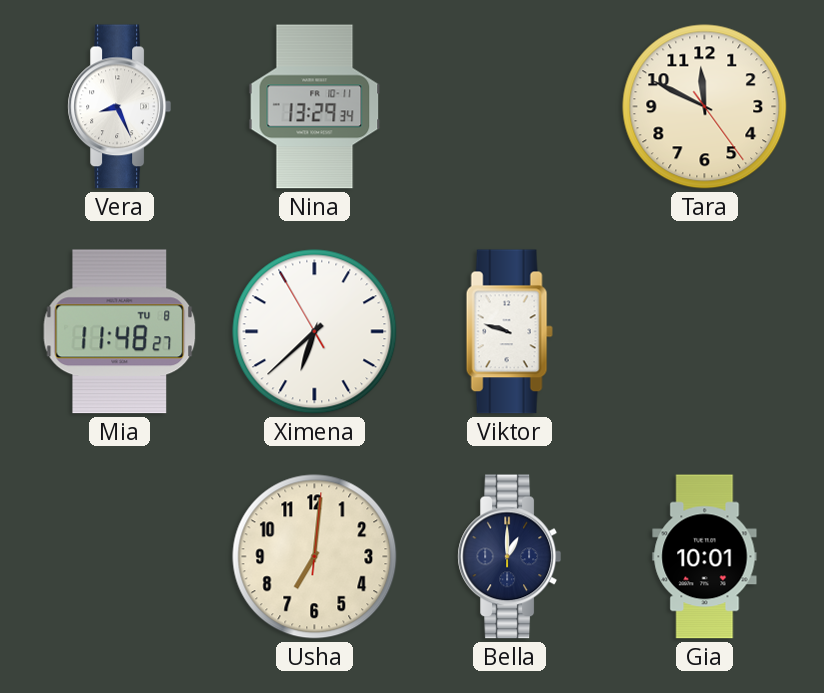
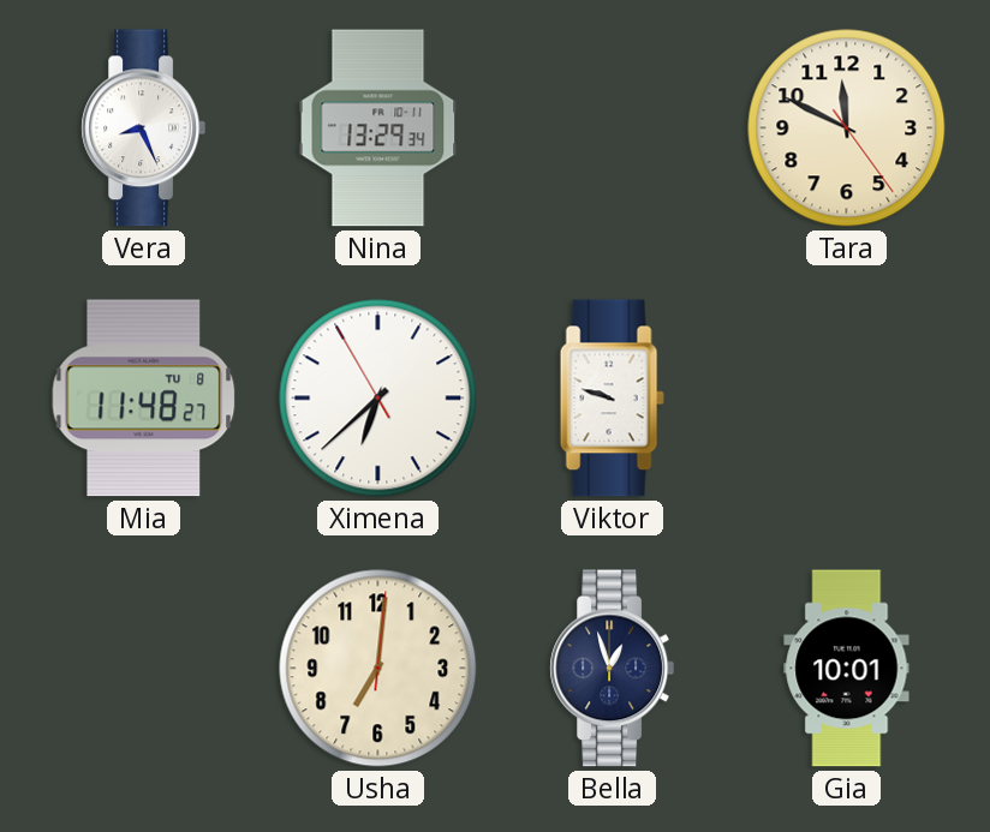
Bella: 1:00 -> 12:57
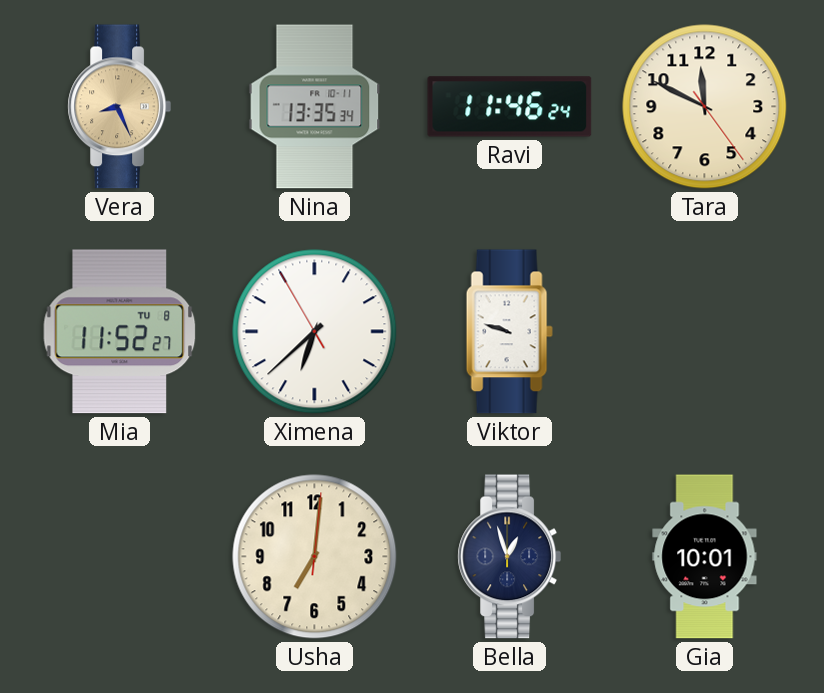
Vera dial: white -> champagne
Nina: 13:29 -> 13:35
Ravi: none -> 11:46
Mia: 11:48 -> 11:52
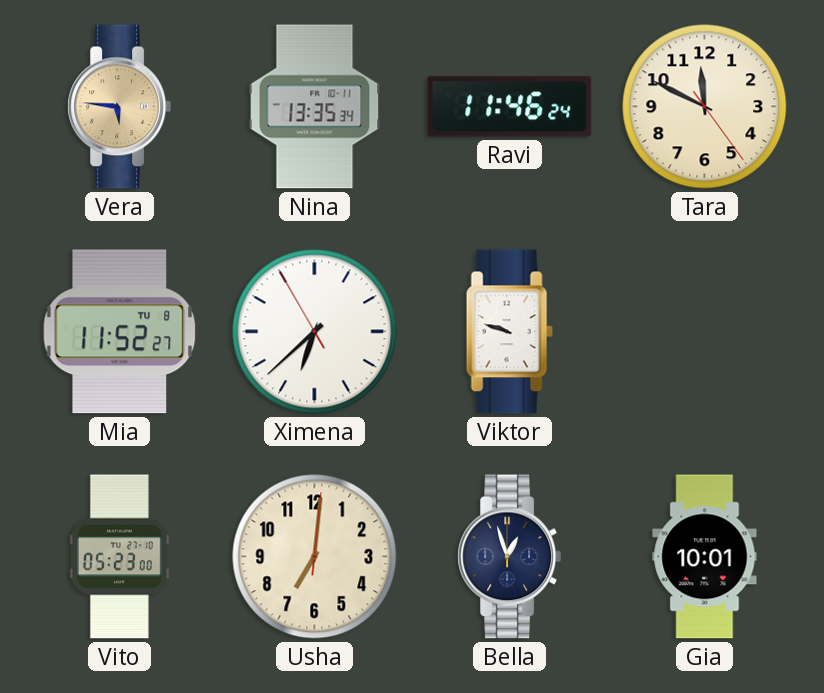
Vera: 8:26 -> 5:46
Vito: none -> 05:23
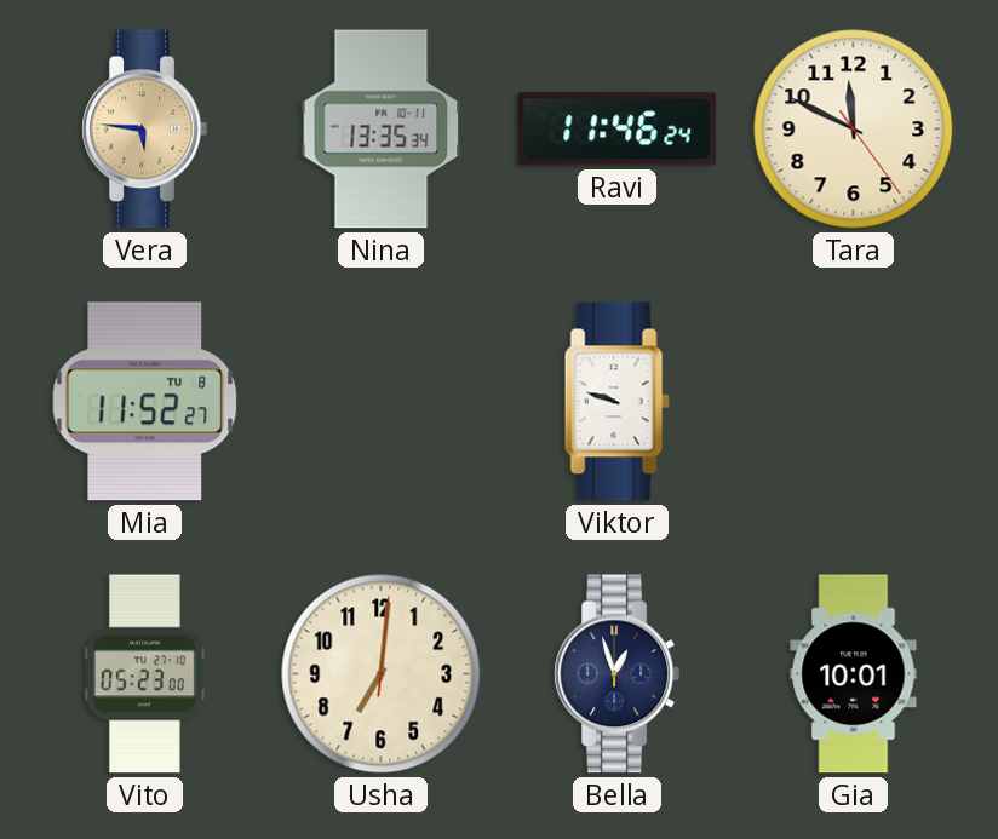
Ximena: 6:37 -> none
